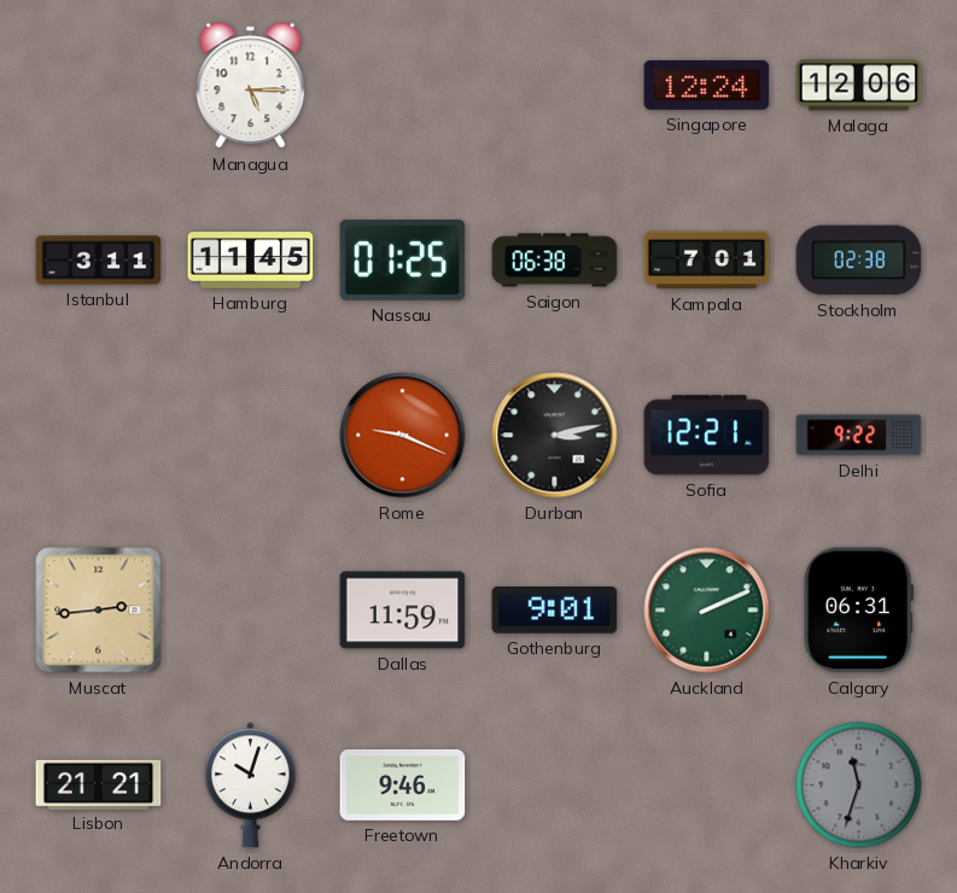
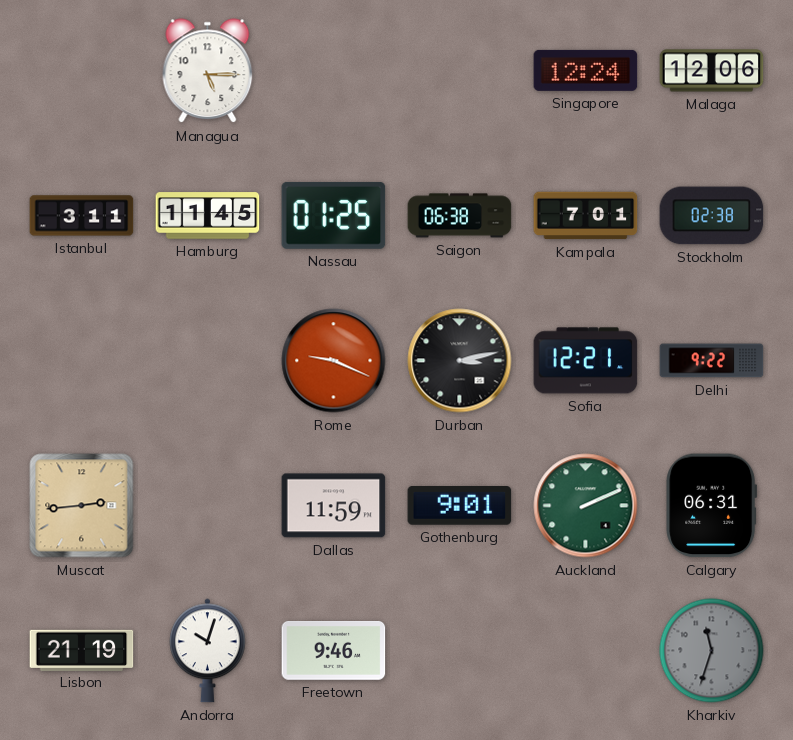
Lisbon: 21:21 -> 21:19
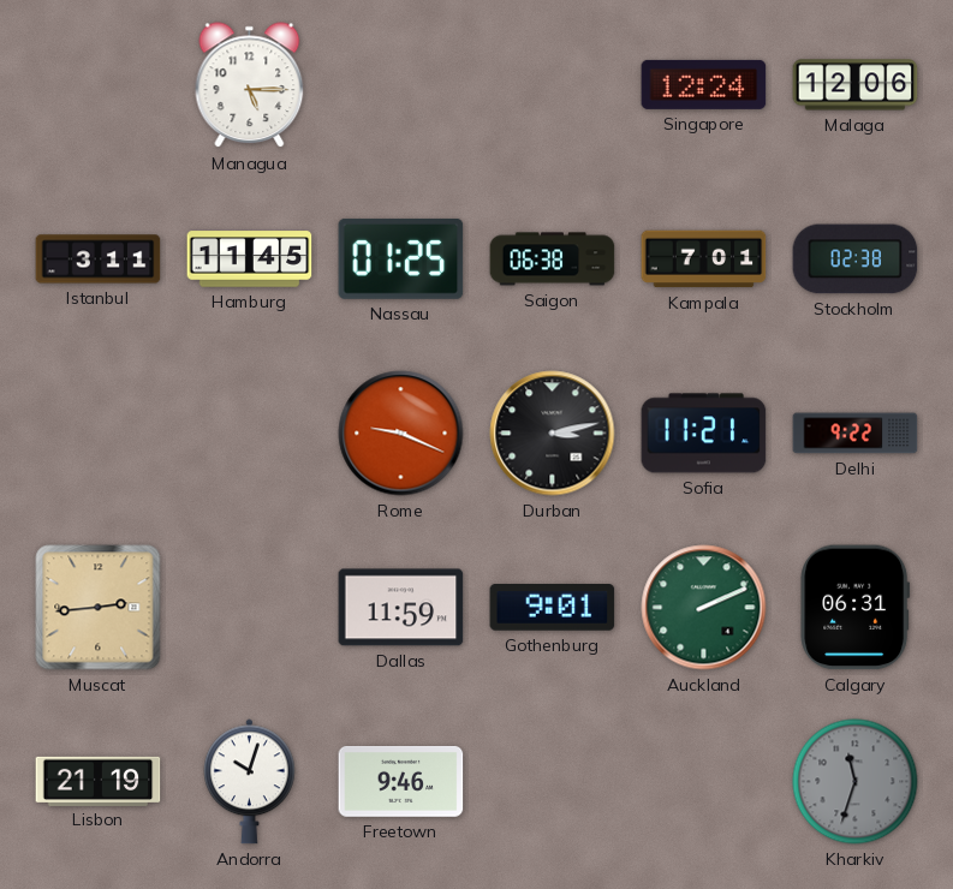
Sofia: 12:21 -> 11:21
